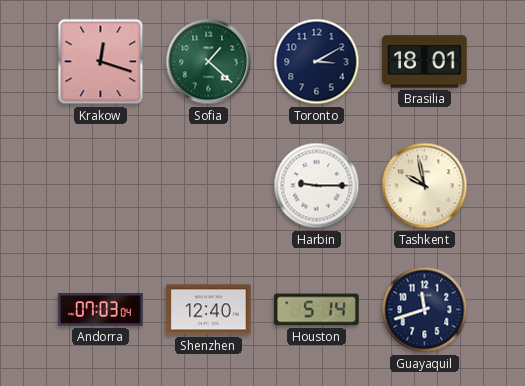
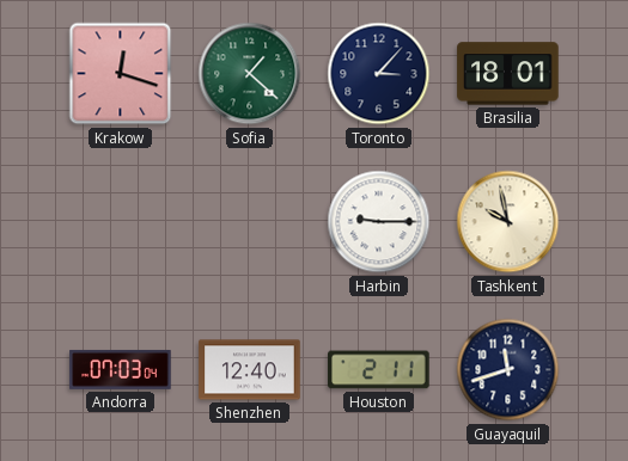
Toronto: 3:10 -> 3:07
Houston: 5:14 -> 2:11
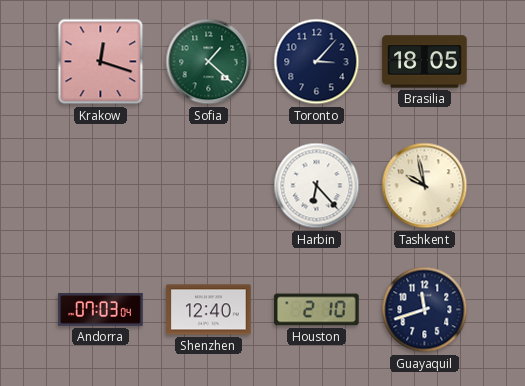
Brasilia: 18:01 -> 18:05
Harbin: 9:15 -> 6:23
Houston: 2:11 -> 2:10
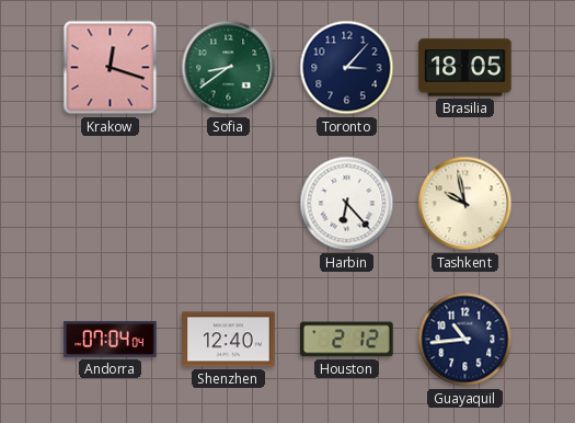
Sofia: 1:22 -> 8:39
Andorra: 07:03 -> 07:04
Houston: 2:10 -> 2:12
Guayaquil: 11:42 -> 10:44
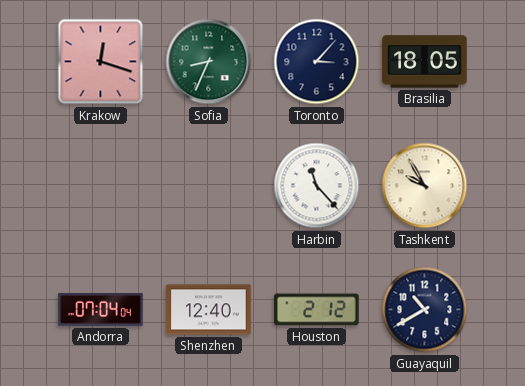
Sofia: 8:39 -> 8:34
Harbin: 6:23 -> 11:23
Tashkent: 9:58 -> 9:55
Guayaquil: 10:44 -> 10:40
